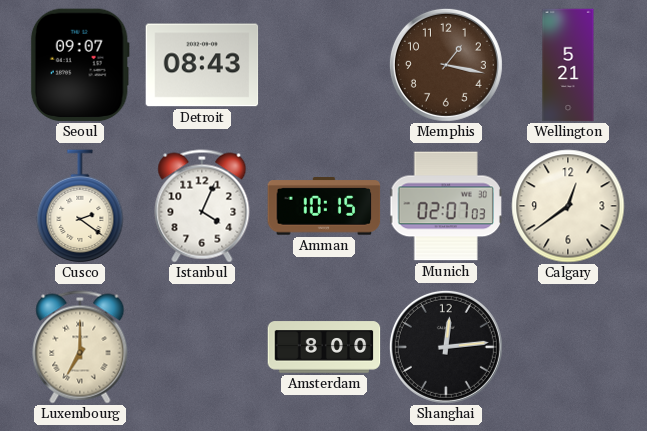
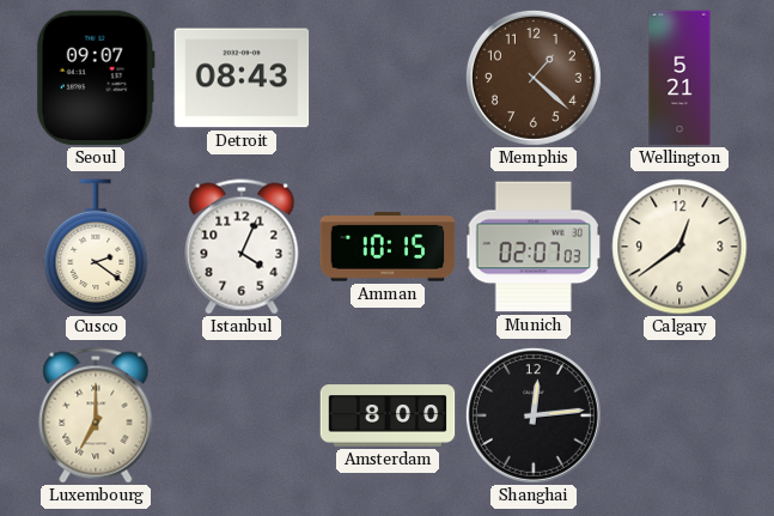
Memphis: 1:17 -> 1:22
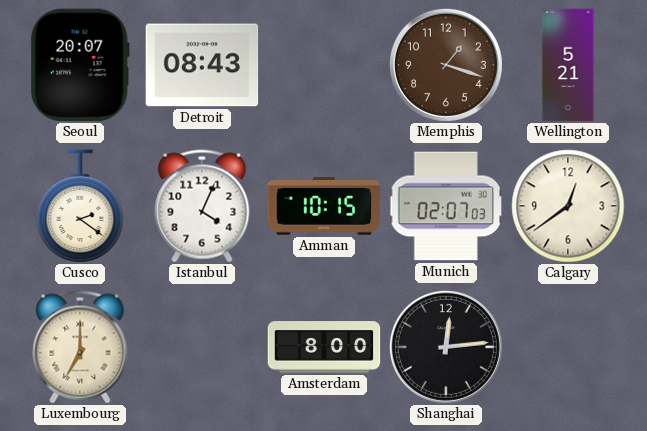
Seoul: 09:07 -> 20:07
Memphis: 1:22 -> 1:18
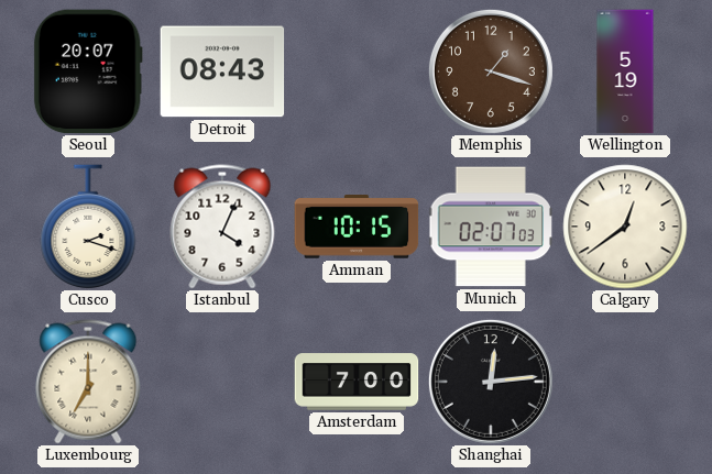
Wellington: 5:21 -> 5:19
Cusco: 2:21 -> 2:18
Amsterdam: 8:00 -> 7:00
